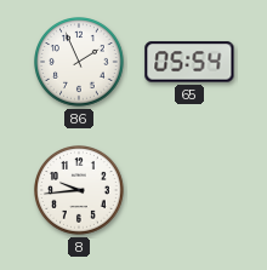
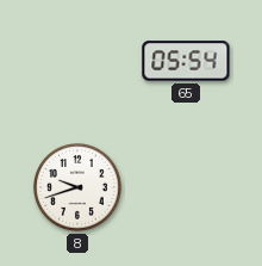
86: 1:56 -> none
8: 9:44 -> 9:42
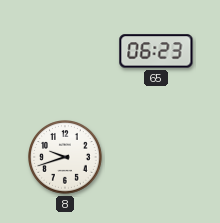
65: 05:54 -> 06:23
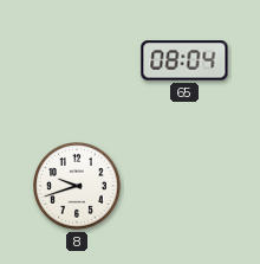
65: 06:23 -> 08:04
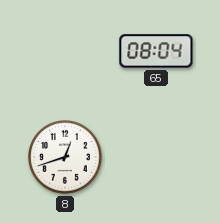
8: 9:42 -> 12:42
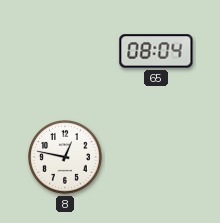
8: 12:42 -> 12:47
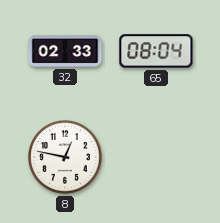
32: none -> 02:33
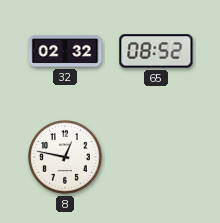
32: 02:33 -> 02:32
65: 08:04 -> 08:52
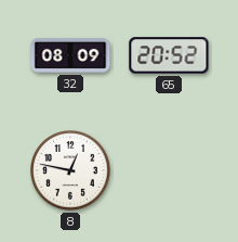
32: 02:32 -> 08:09
65: 08:52 -> 20:52
